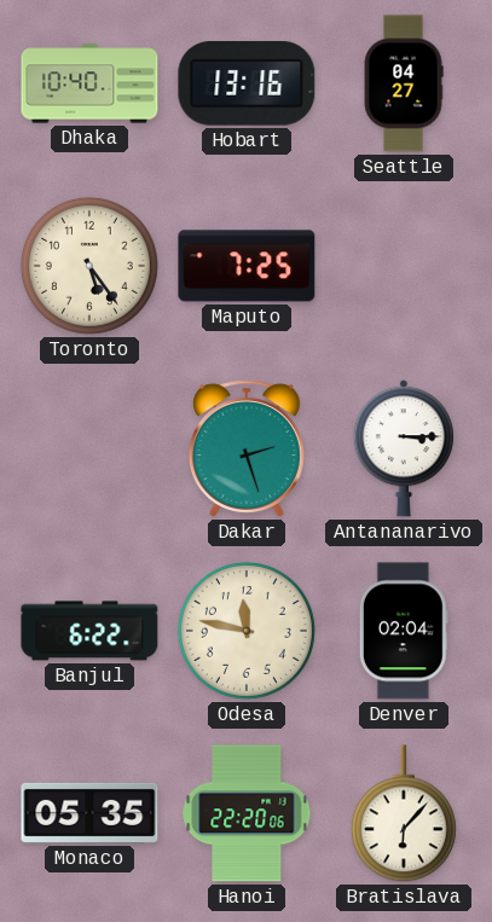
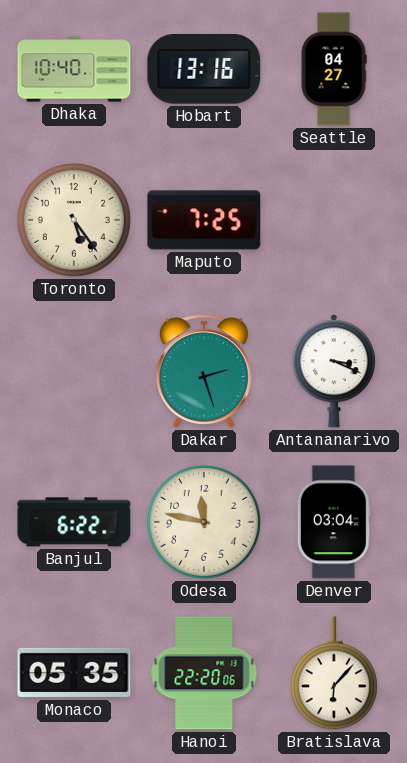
Antananarivo: 3:15 -> 3:19
Denver: 02:04 -> 03:04
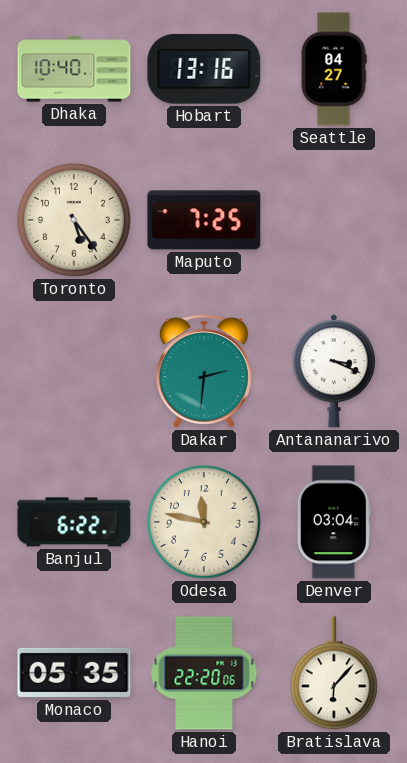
Dakar: 2:27 -> 2:31
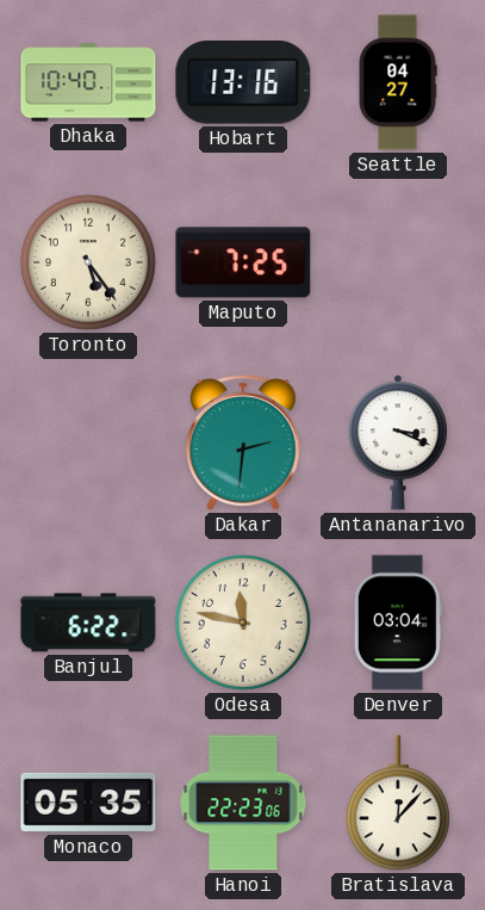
Hanoi: 22:20 -> 22:23
Bratislava: 6:07 -> 12:07
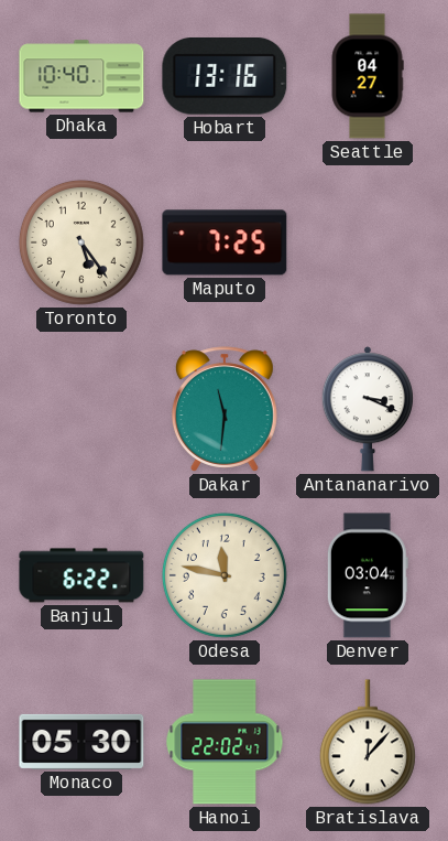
Dakar: 2:31 -> 11:31
Monaco: 05:35 -> 05:30
Hanoi: 22:23 -> 22:02
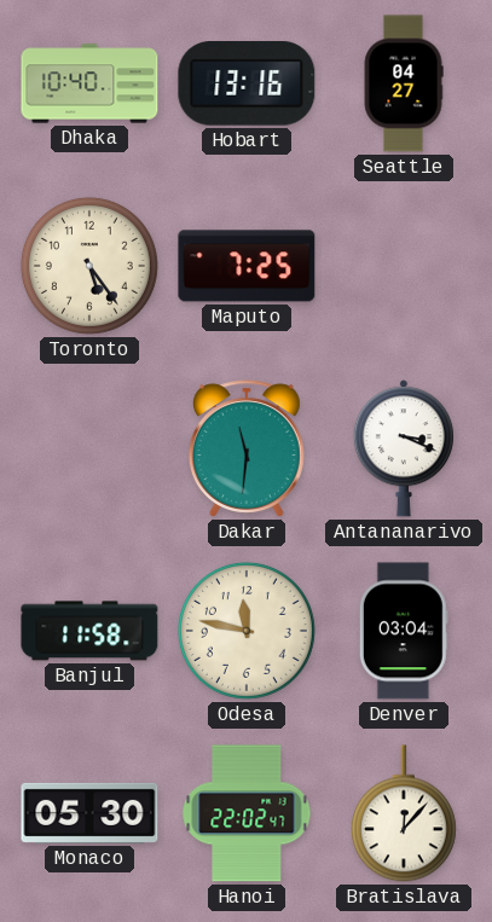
Banjul: 6:22 -> 11:58
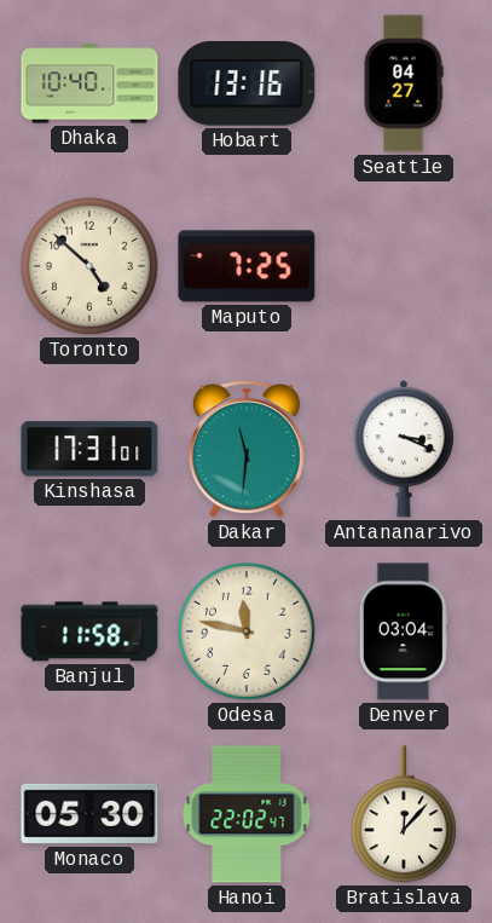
Toronto: 5:24 -> 4:52
Kinshasa: none -> 17:31
